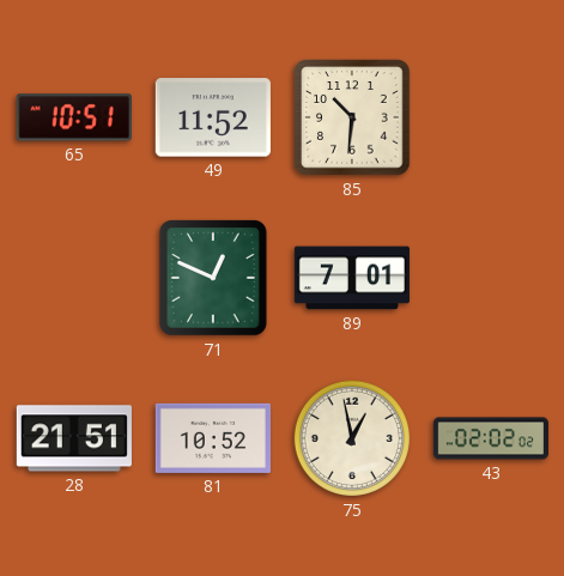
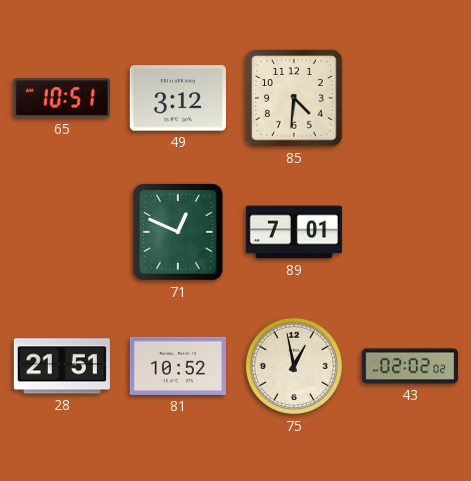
49: 11:52 -> 3:12
85: 10:31 -> 4:31
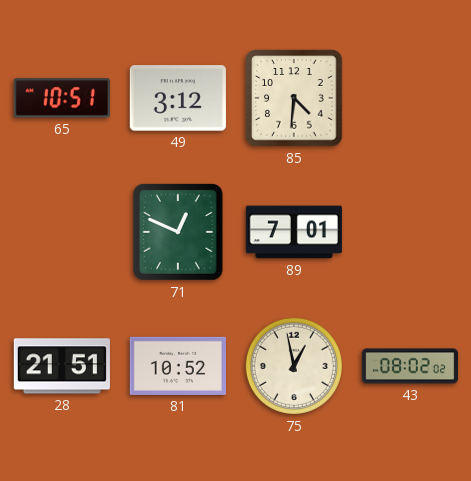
43: 02:02 -> 08:02
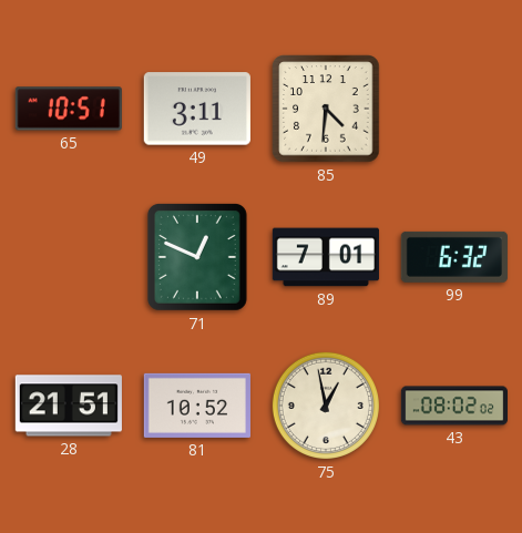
49: 3:12 -> 3:11
99: none -> 6:32
